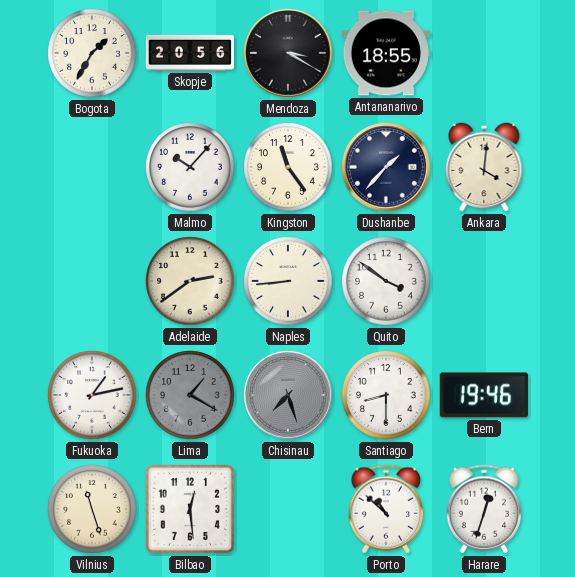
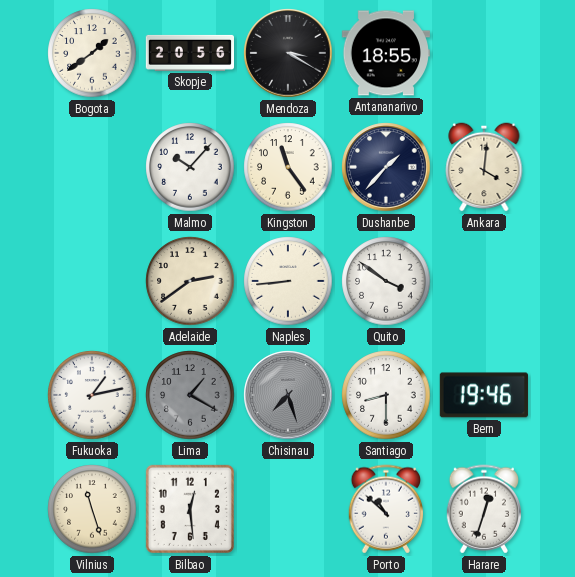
Bogota: 1:35 -> 1:39
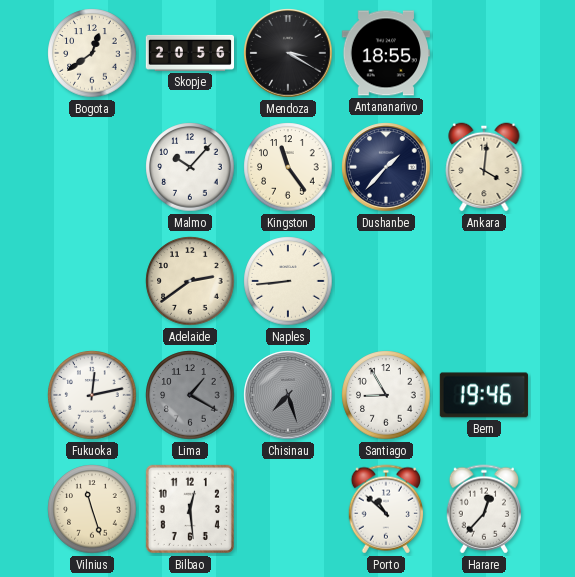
Bogota: 1:39 -> 12:39
Quito: 3:51 -> none
Fukuoka: 1:13 -> 12:13
Santiago: 8:30 -> 8:55
Harare: 12:33 -> 12:37
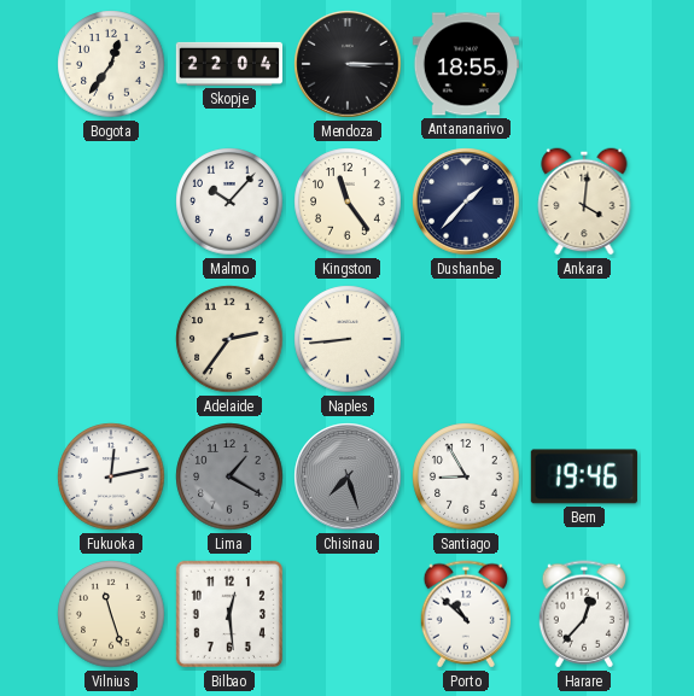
Bogota: 12:39 -> 12:36
Skopje: 20:56 -> 22:04
Mendoza: 3:20 -> 3:15
Adelaide: 2:39 -> 2:36
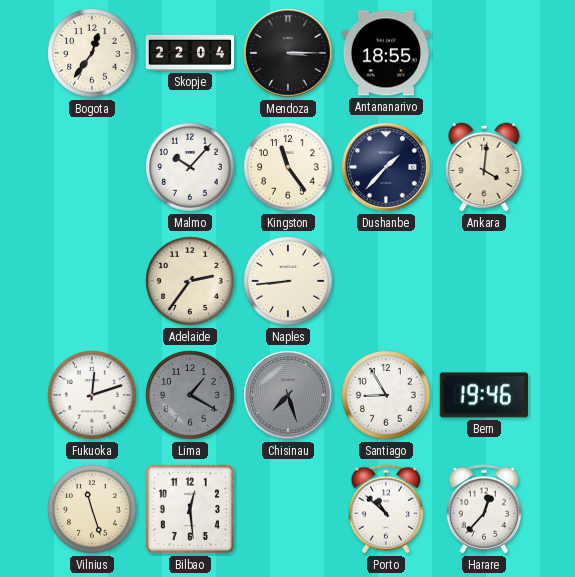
Fukuoka: 12:13 -> 12:12
